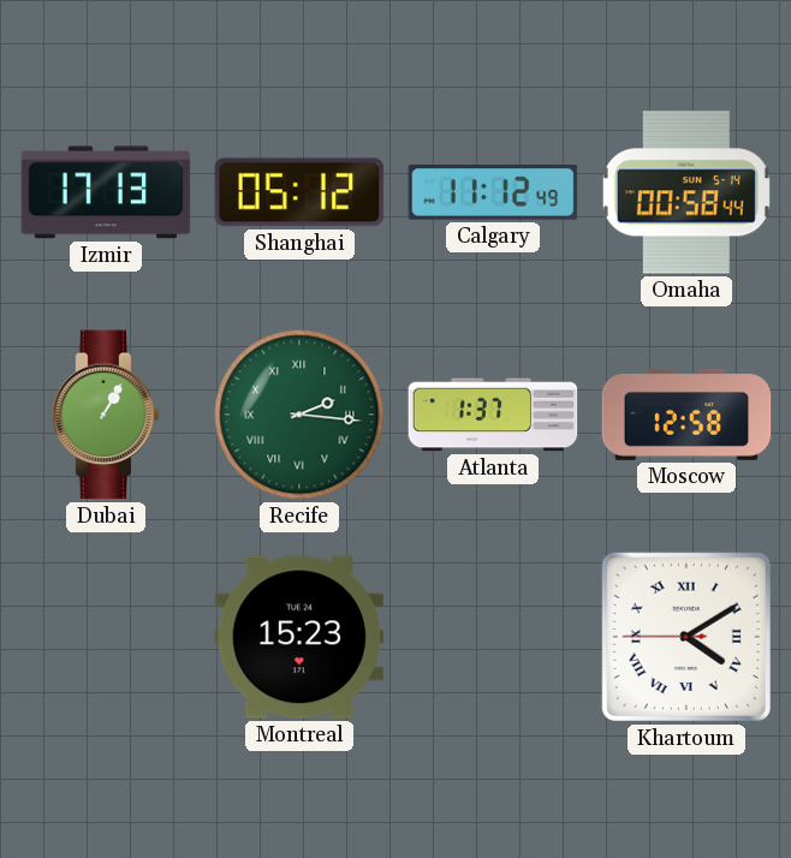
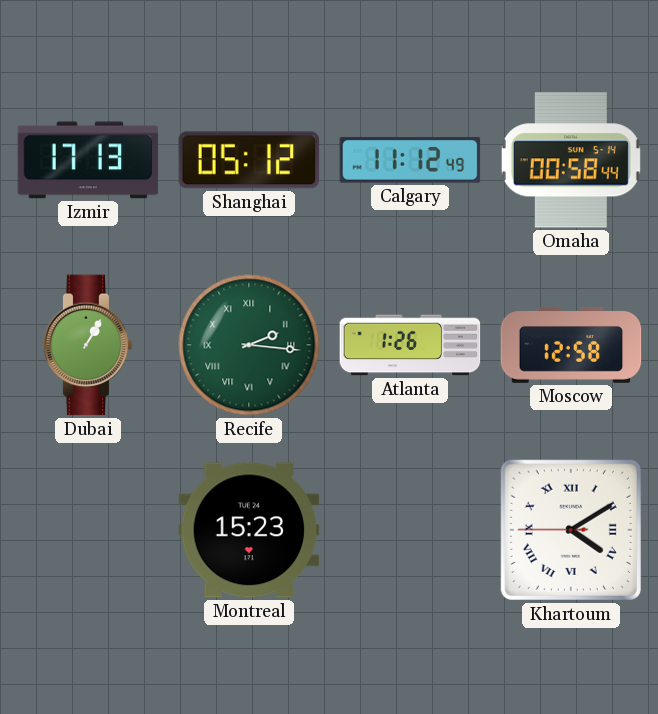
Atlanta: 1:37 -> 1:26
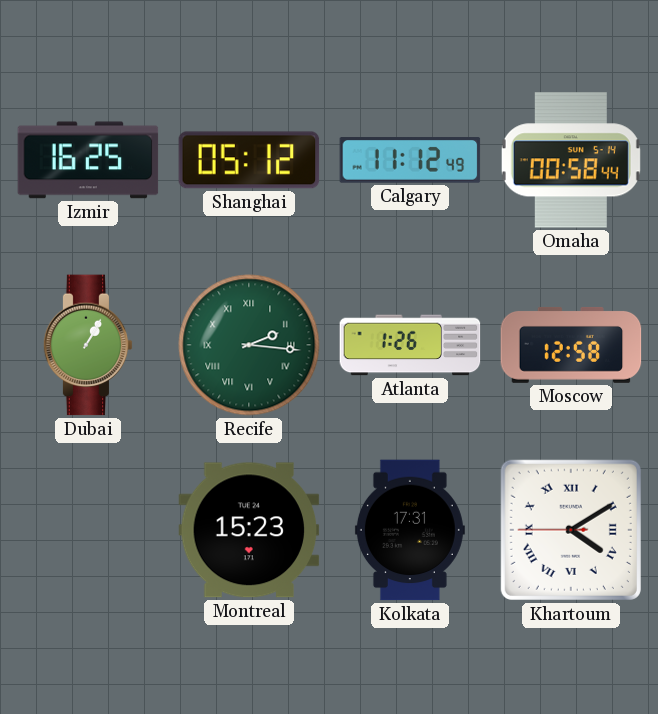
Izmir: 17:13 -> 16:25
Kolkata: none -> 17:31
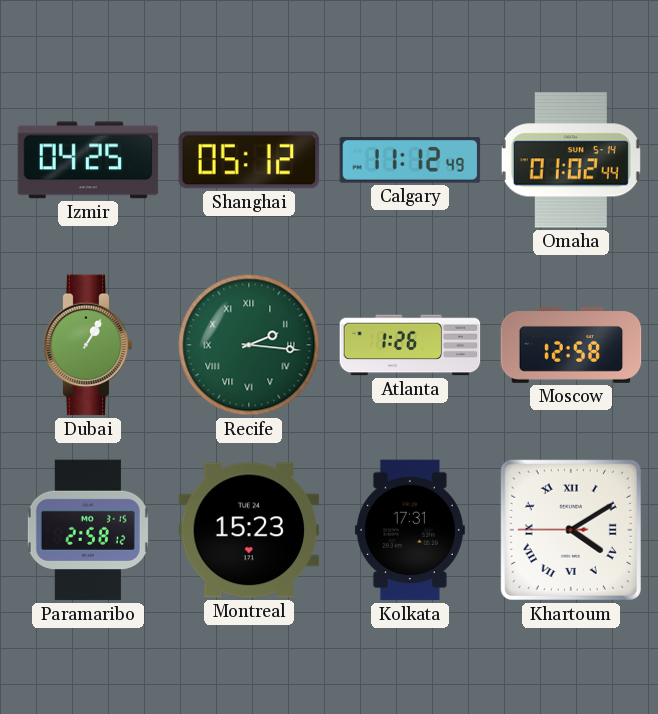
Izmir: 16:25 -> 04:25
Omaha: 00:58 -> 01:02
Paramaribo: none -> 2:58
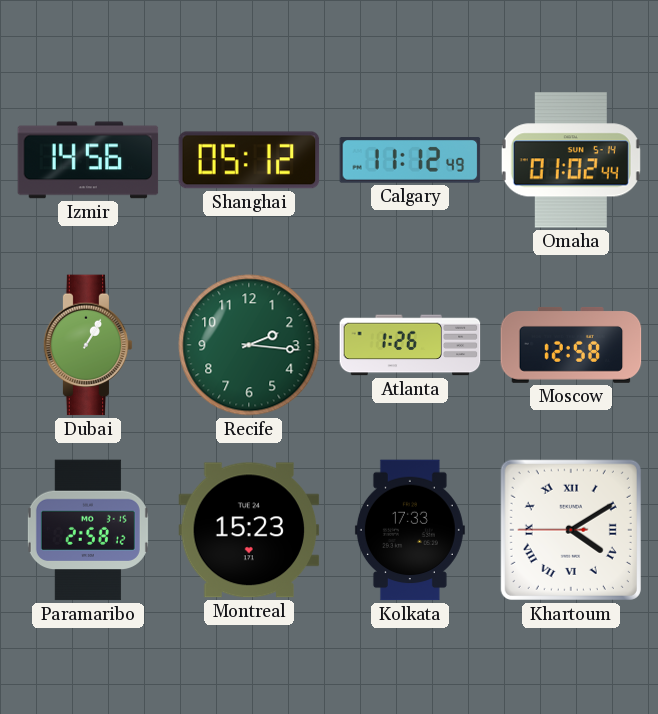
Izmir: 04:25 -> 14:56
Recife numerals: Roman -> Arabic
Kolkata: 17:31 -> 17:33
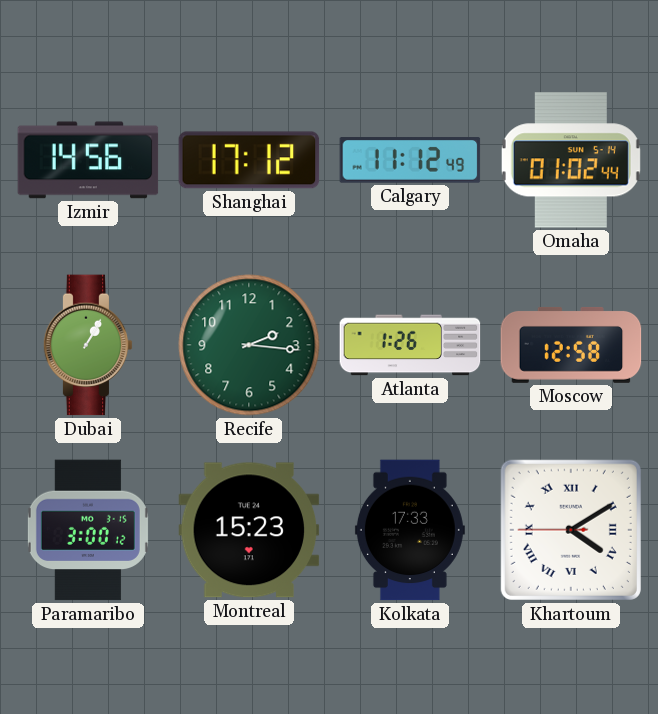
Shanghai: 05:12 -> 17:12
Paramaribo: 2:58 -> 3:00
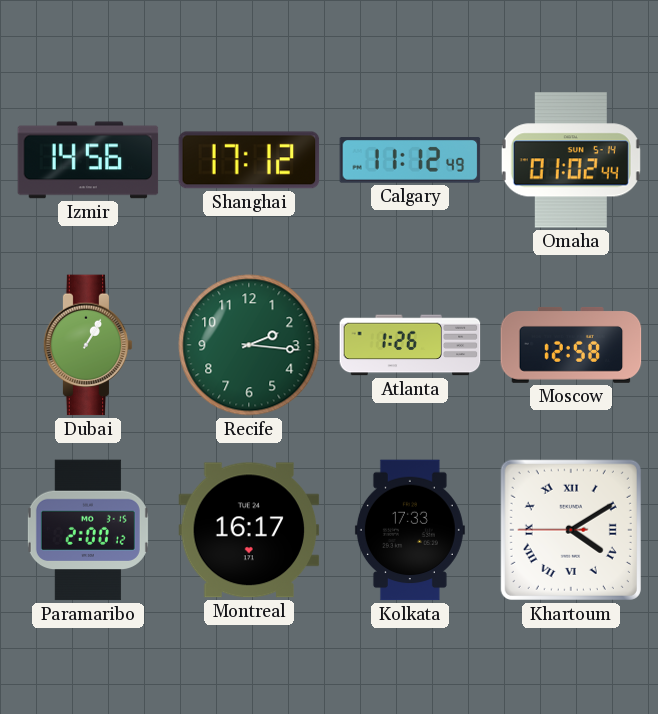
Paramaribo: 3:00 -> 2:00
Montreal: 15:23 -> 16:17
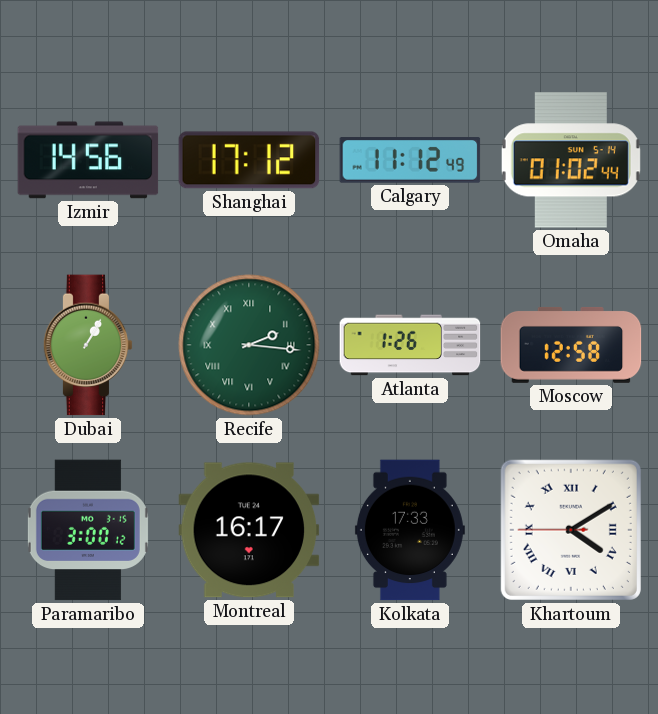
Recife numerals: Arabic -> Roman
Paramaribo: 2:00 -> 3:00
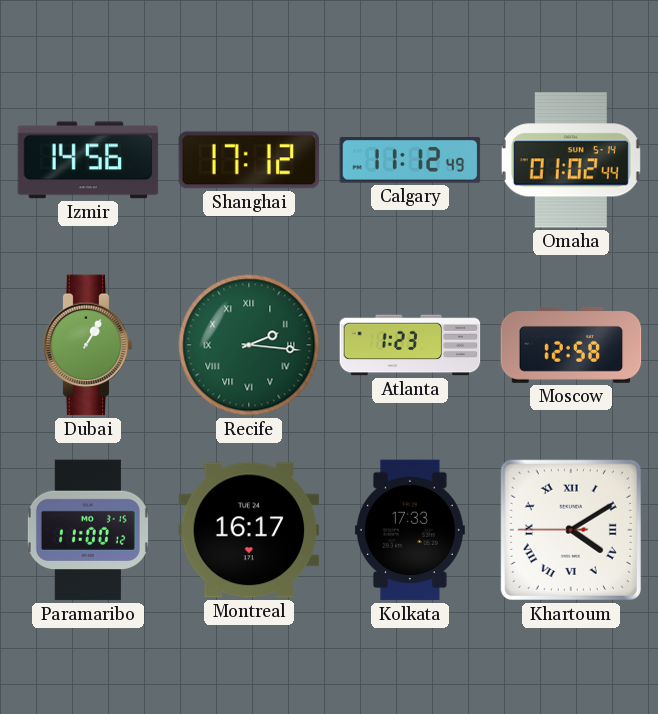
Atlanta: 1:26 -> 1:23
Paramaribo: 3:00 -> 11:00
